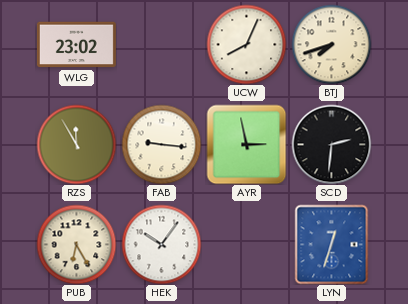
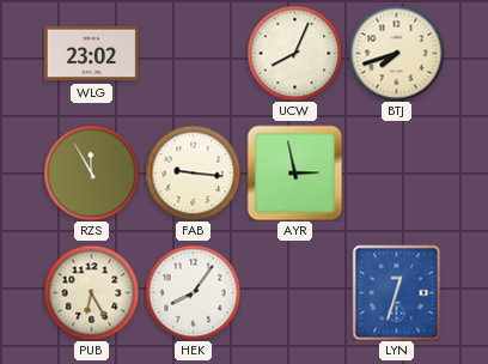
SCD: 2:31 -> none
HEK: 10:06 -> 8:06
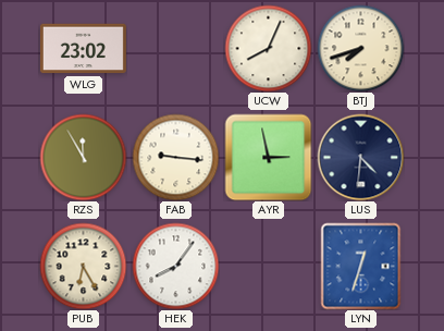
LUS: none -> 4:31
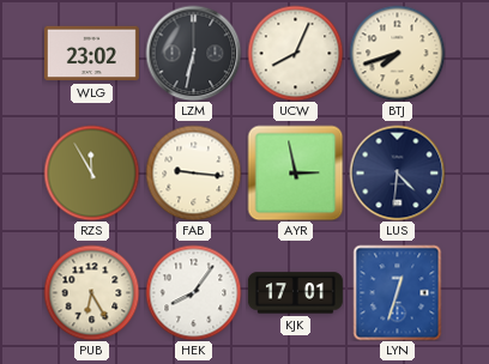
LZM: none -> 6:32
KJK: none -> 17:01
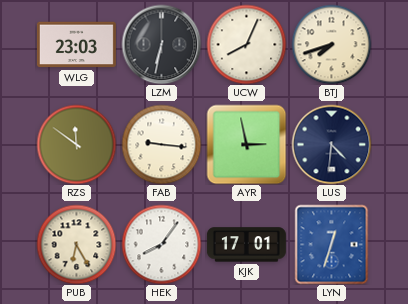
WLG: 23:02 -> 23:03
RZS: 11:55 -> 11:51
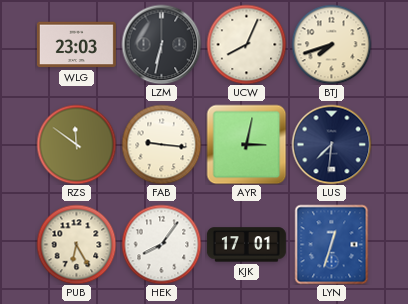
AYR: 2:58 -> 3:02
LUS: 4:31 -> 7:31
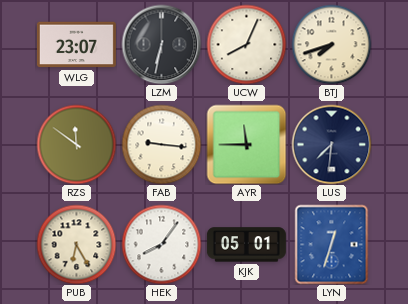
WLG: 23:03 -> 23:07
AYR: 3:02 -> 11:45
KJK: 17:01 -> 05:01
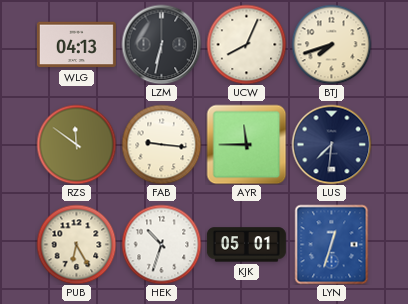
WLG: 23:07 -> 04:13
HEK: 8:06 -> 10:33
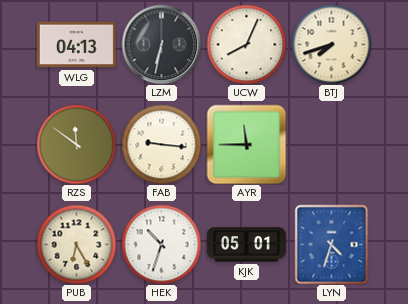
LUS: 7:31 -> none
LYN: 12:33 -> 4:33
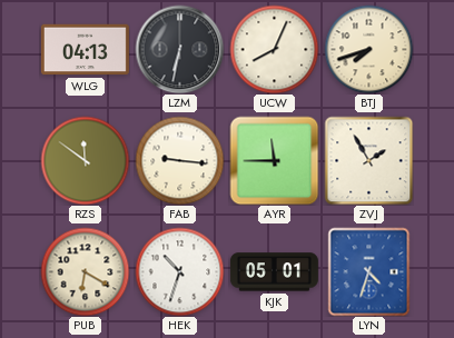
ZVJ: none -> 1:55
PUB: 6:25 -> 6:20
